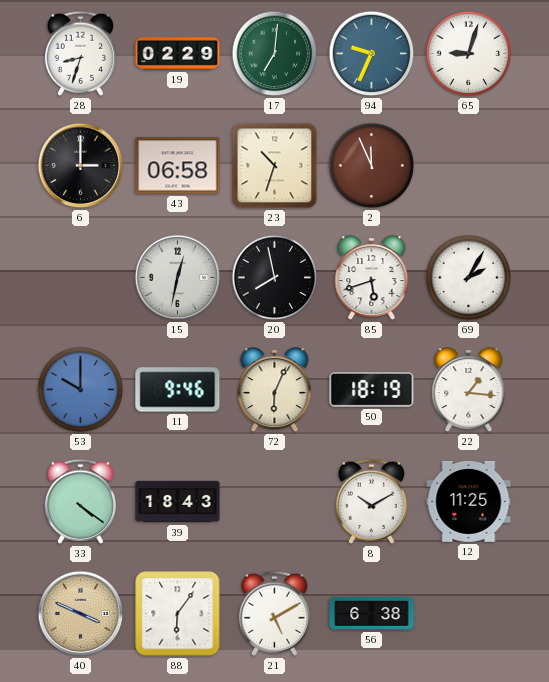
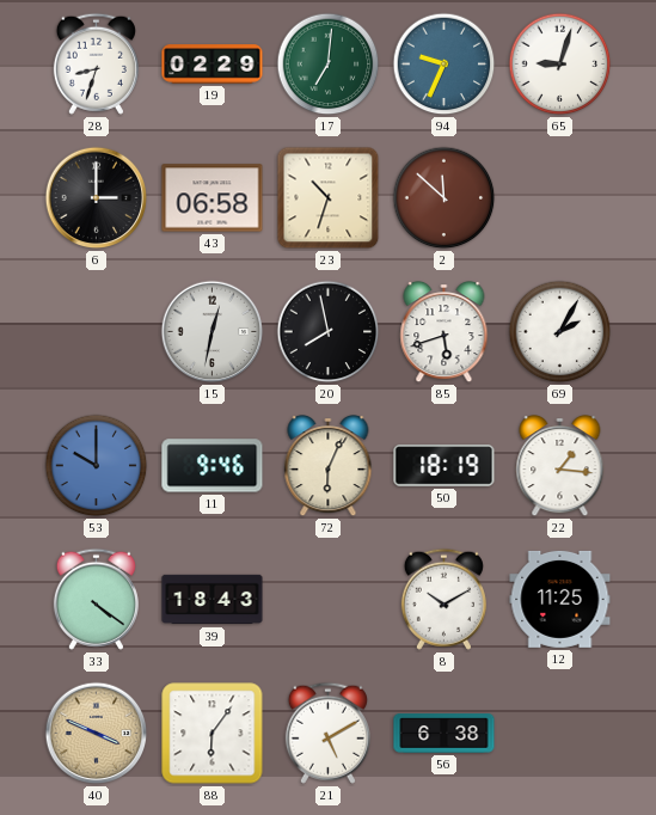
2: 11:56 -> 11:52
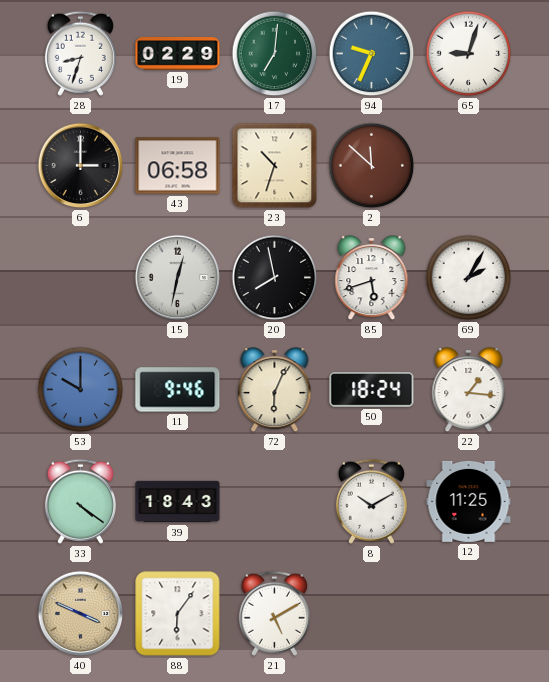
50: 18:19 -> 18:24
56: 6:38 -> none
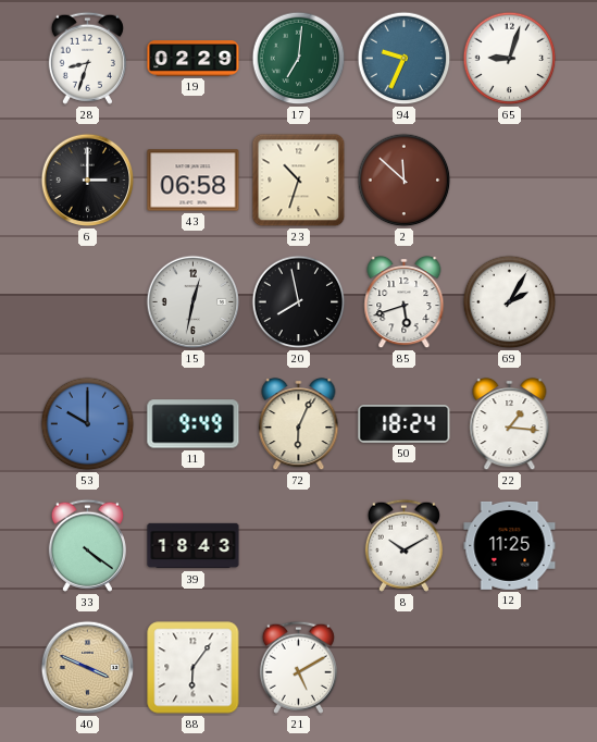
11: 9:46 -> 9:49
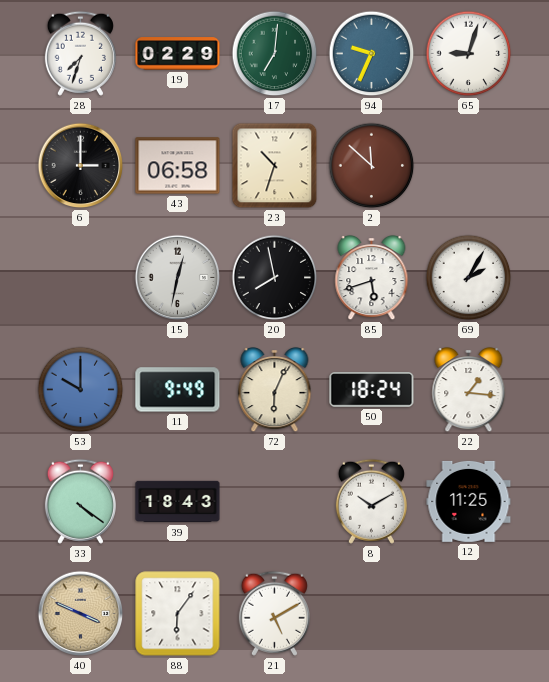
28: 8:33 -> 7:33
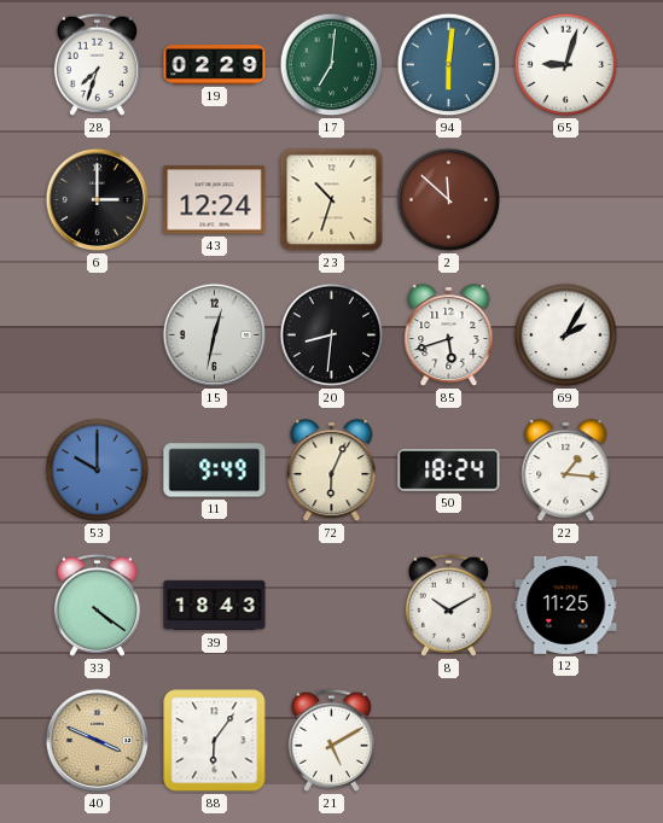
94: 9:34 -> 6:01
43: 06:58 -> 12:24
20: 7:58 -> 8:31
